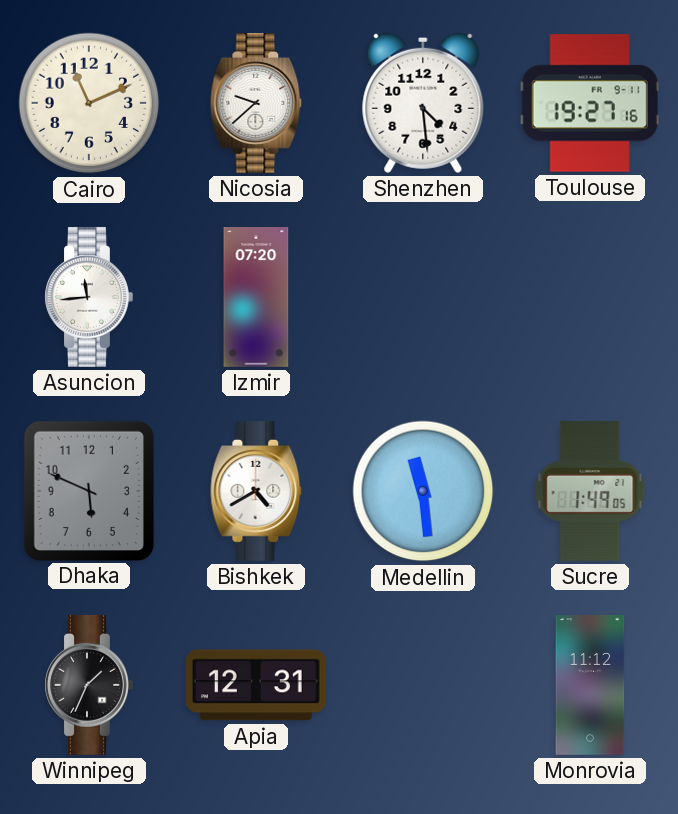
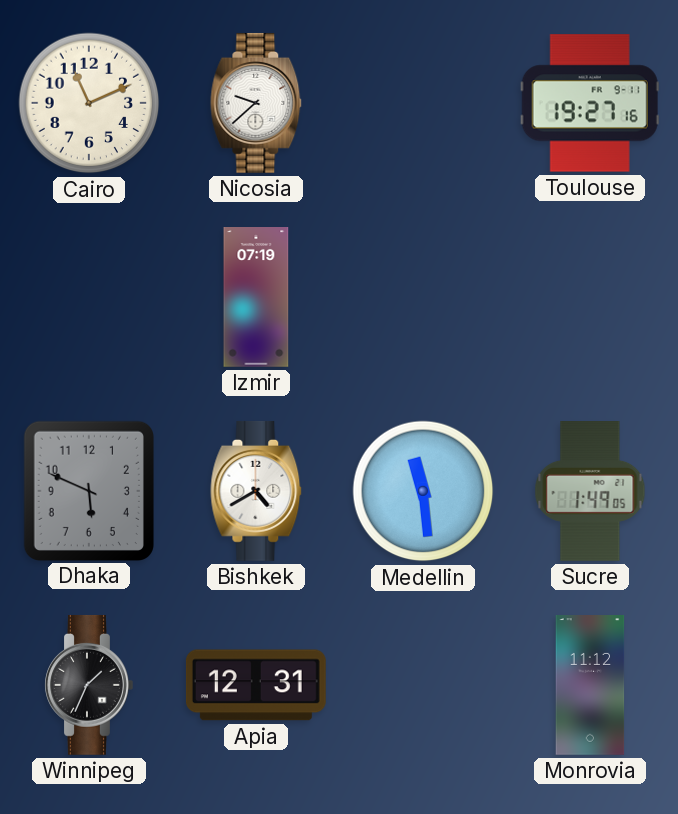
Shenzhen: 4:29 -> none
Asuncion: 11:44 -> none
Izmir: 07:20 -> 07:19
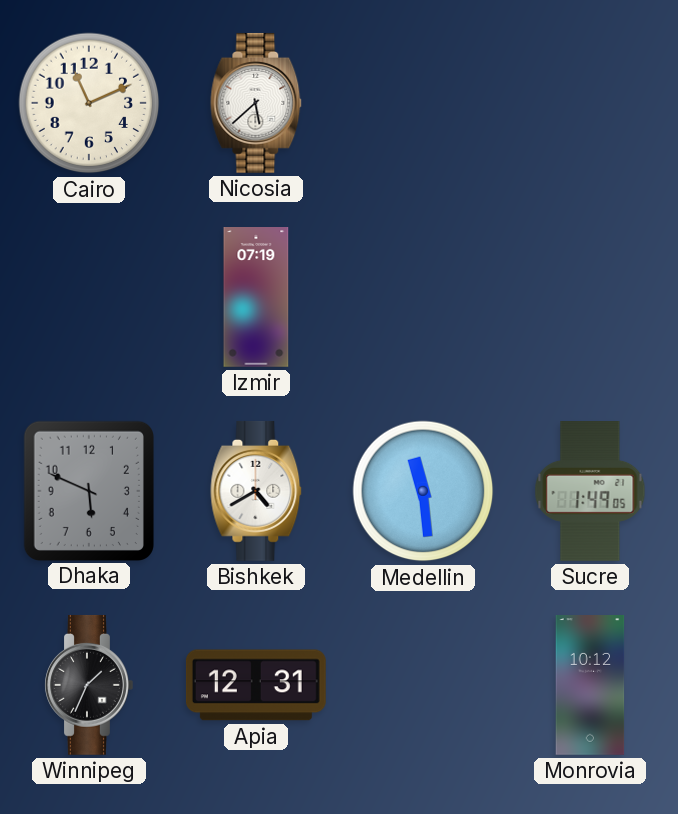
Nicosia: 9:38 -> 5:38
Toulouse: 19:27 -> none
Monrovia: 11:12 -> 10:12
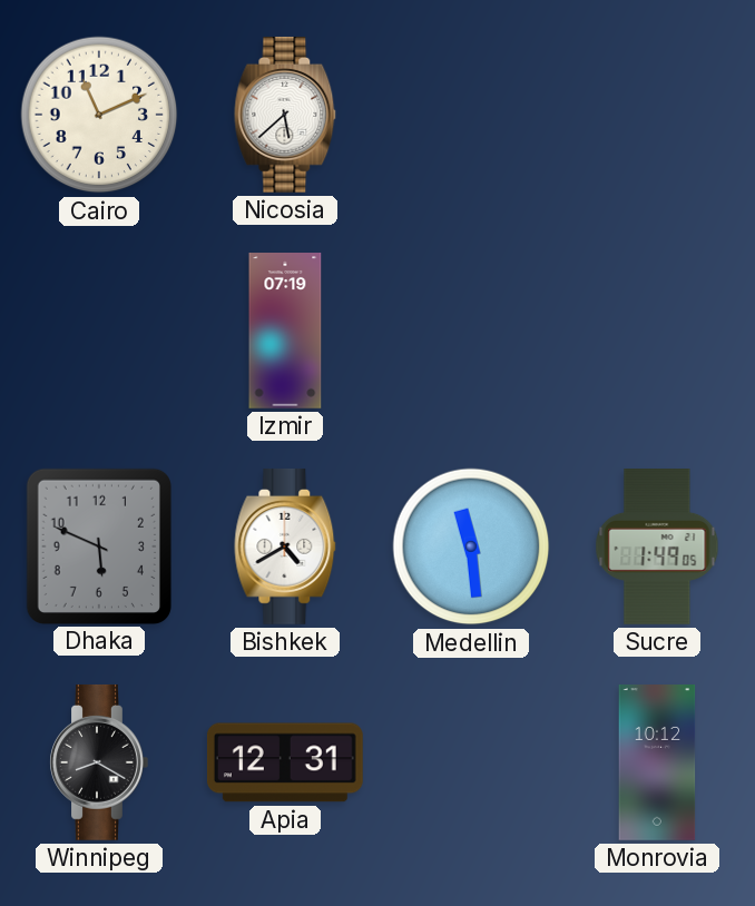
Winnipeg: 1:34 -> 8:20
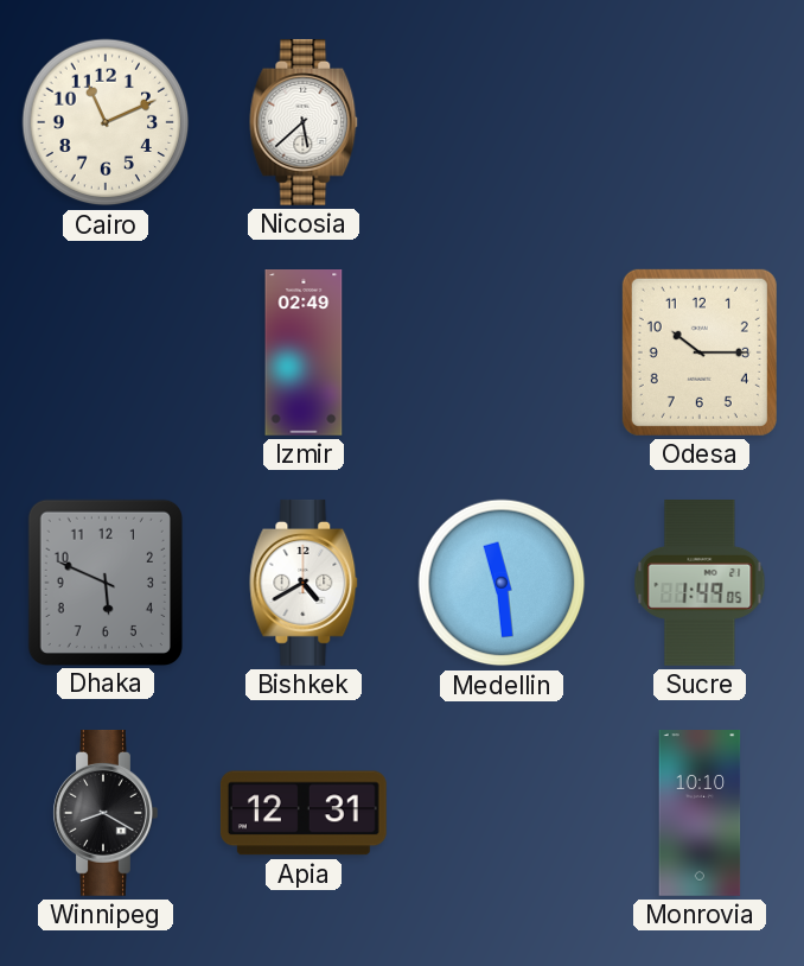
Izmir: 07:19 -> 02:49
Odesa: none -> 10:15
Monrovia: 10:12 -> 10:10
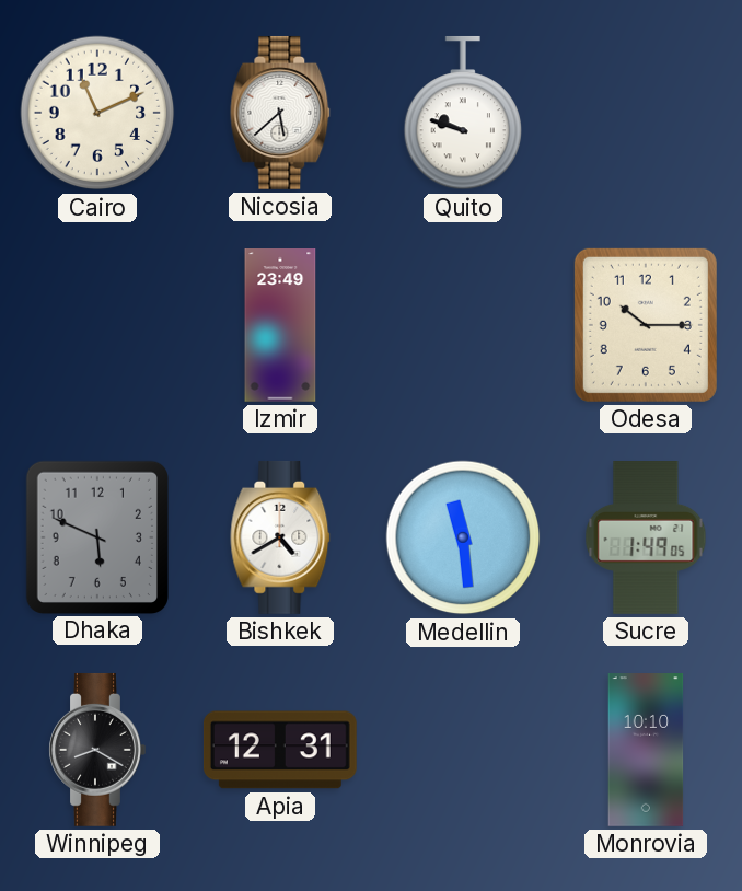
Quito: none -> 9:48
Izmir: 02:49 -> 23:49
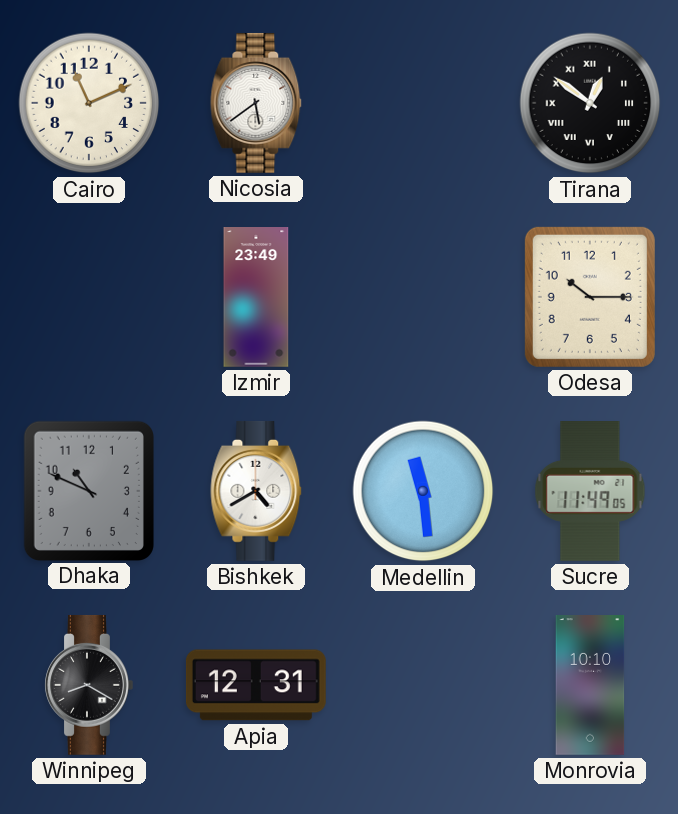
Nicosia: 5:38 -> 5:39
Quito: 9:48 -> none
Tirana: none -> 12:51
Dhaka: 5:49 -> 10:49
Sucre: 1:49 -> 11:49
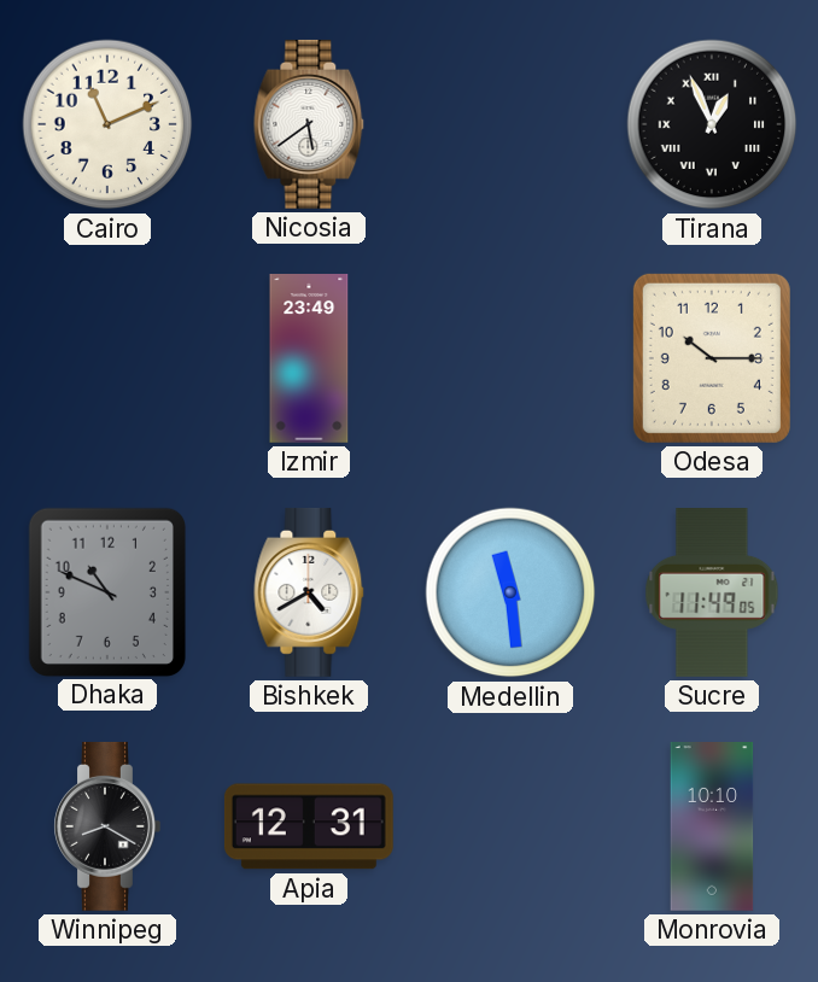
Tirana: 12:51 -> 12:56
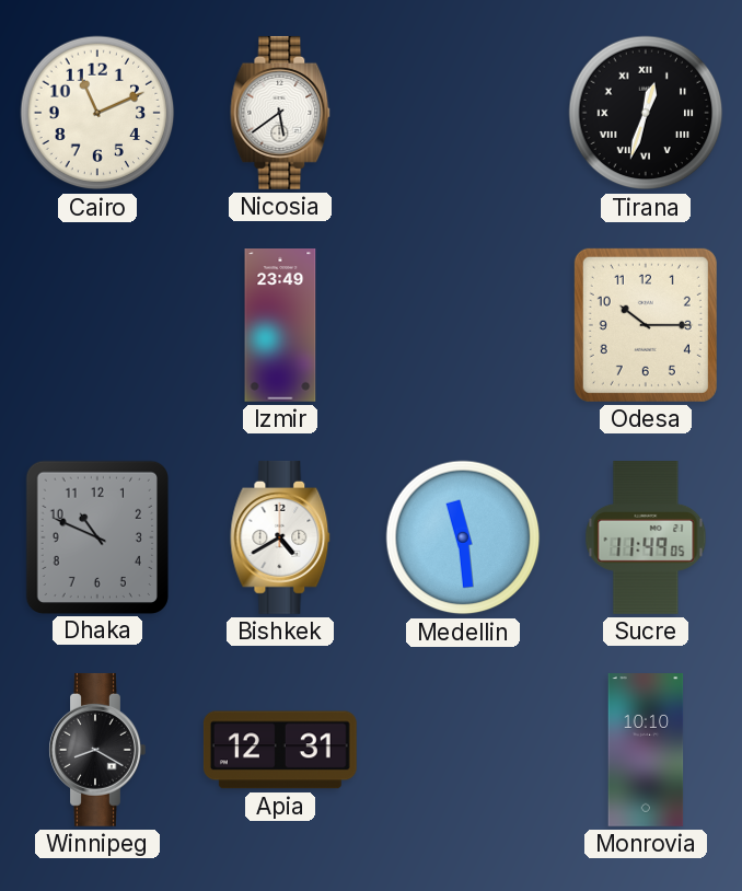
Tirana: 12:56 -> 12:33
